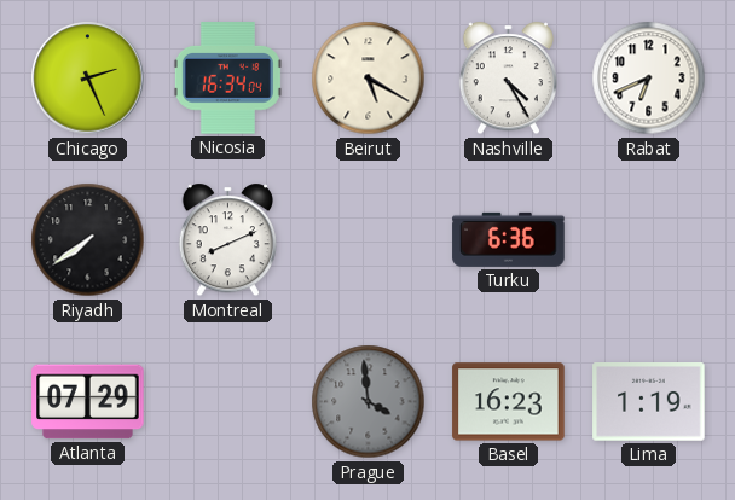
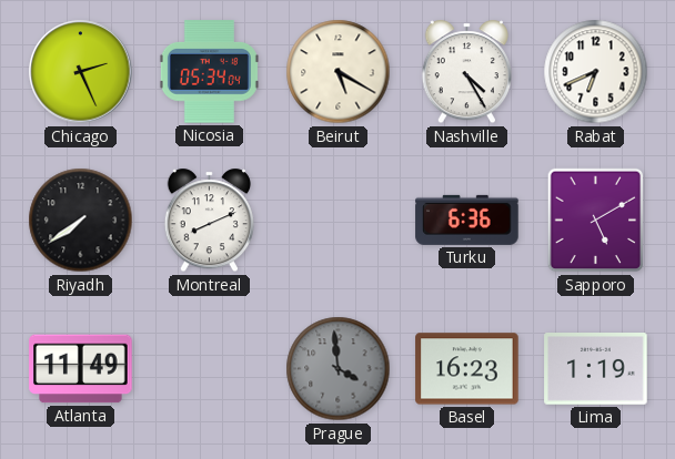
Nicosia: 16:34 -> 05:34
Sapporo: none -> 5:10
Atlanta: 07:29 -> 11:49
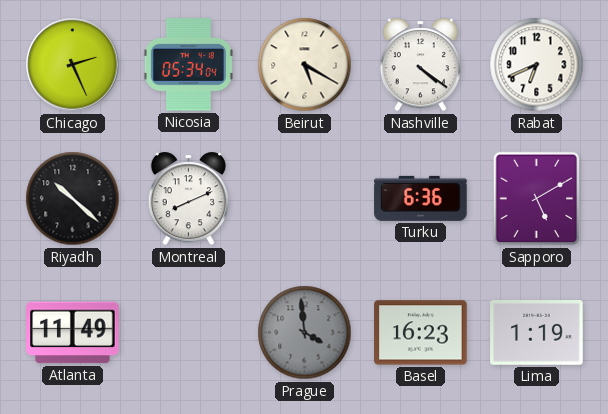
Nashville: 4:25 -> 4:21
Riyadh: 7:39 -> 10:22
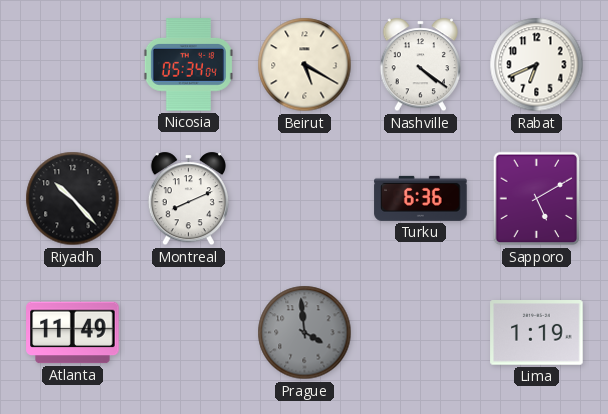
Chicago: 2:26 -> none
Riyadh: 10:22 -> 10:23
Basel: 16:23 -> none
